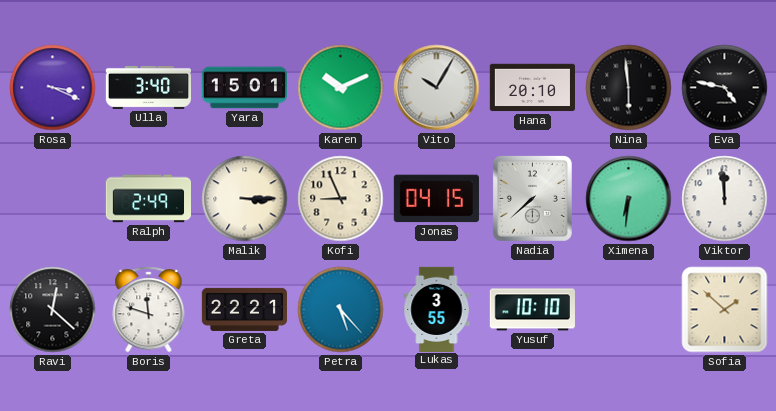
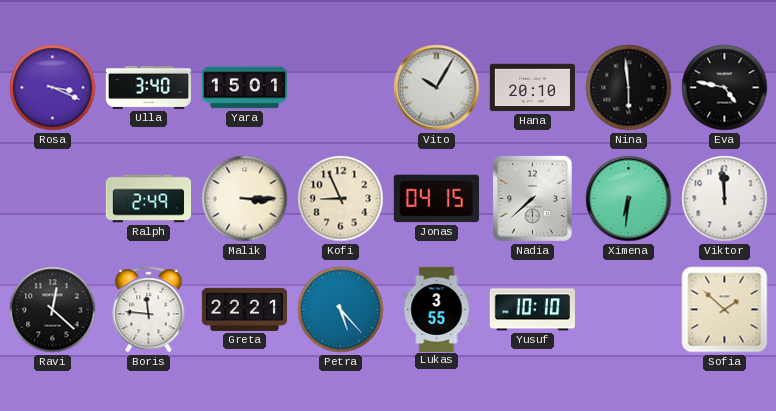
Karen: 10:11 -> none
Boris: 11:48 -> 11:46
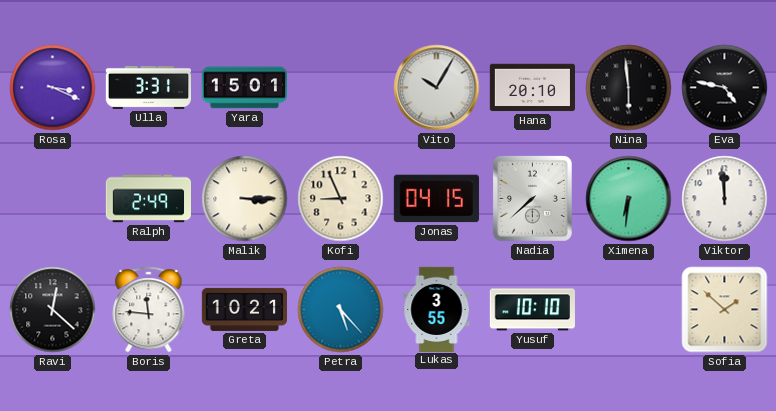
Ulla: 3:40 -> 3:31
Greta: 22:21 -> 10:21
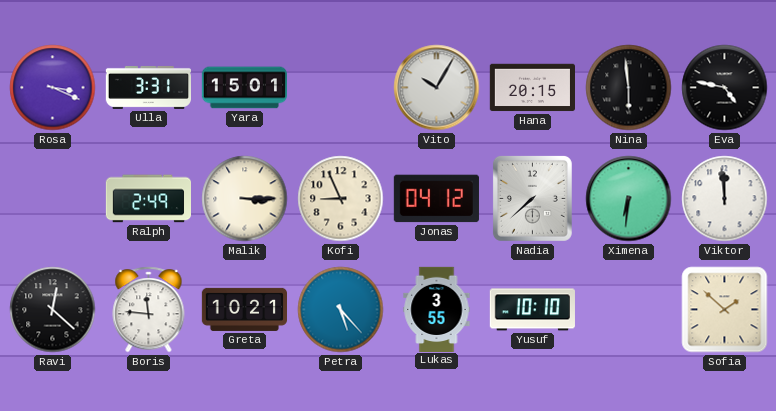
Hana: 20:10 -> 20:15
Jonas: 04:15 -> 04:12
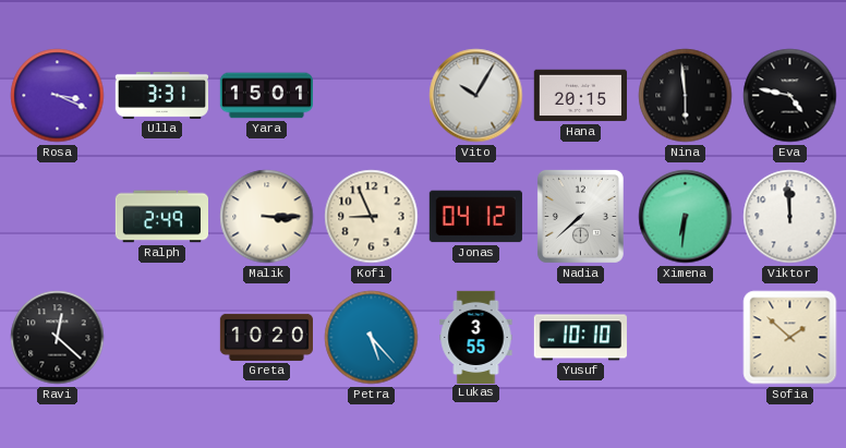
Boris: 11:46 -> none
Greta: 10:21 -> 10:20
